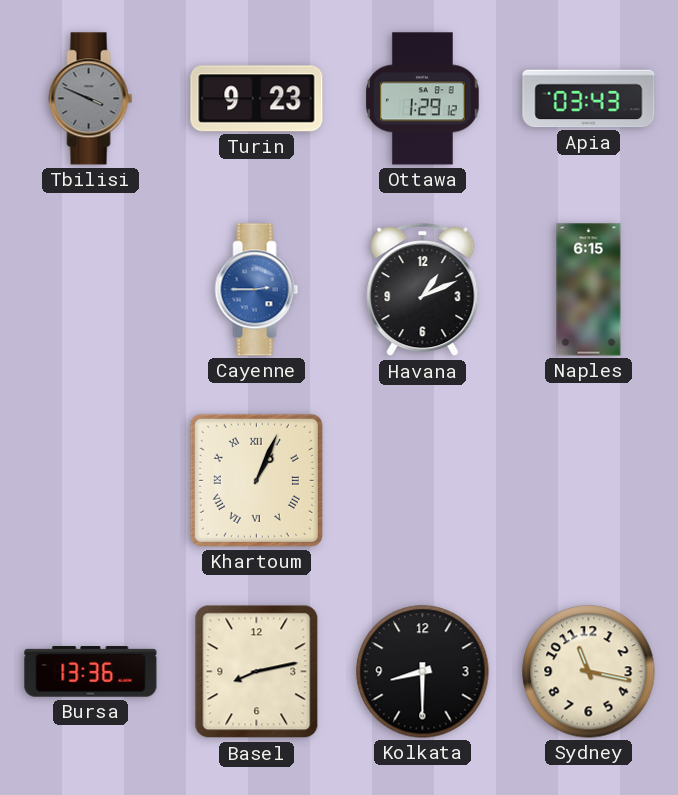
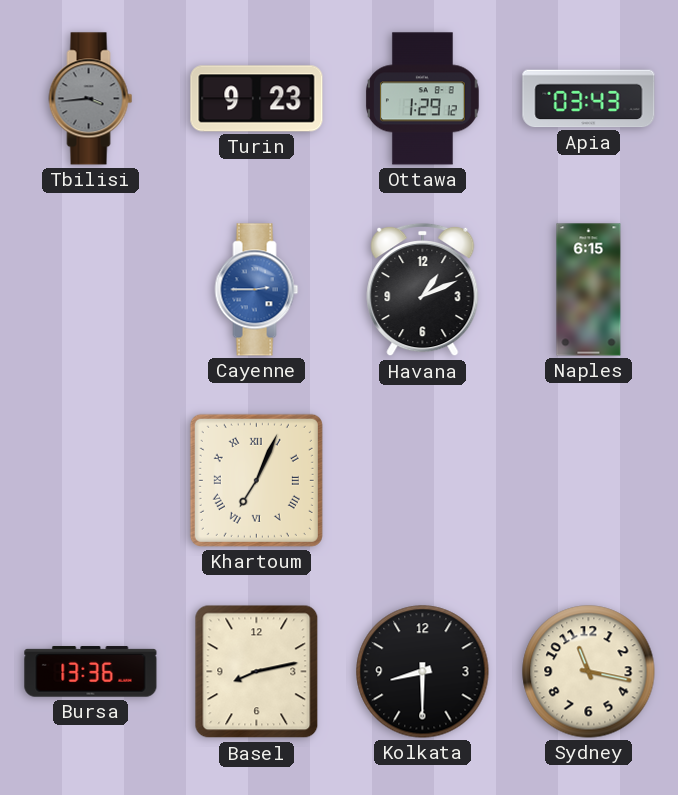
Tbilisi: 3:49 -> 3:44
Khartoum: 1:04 -> 7:04
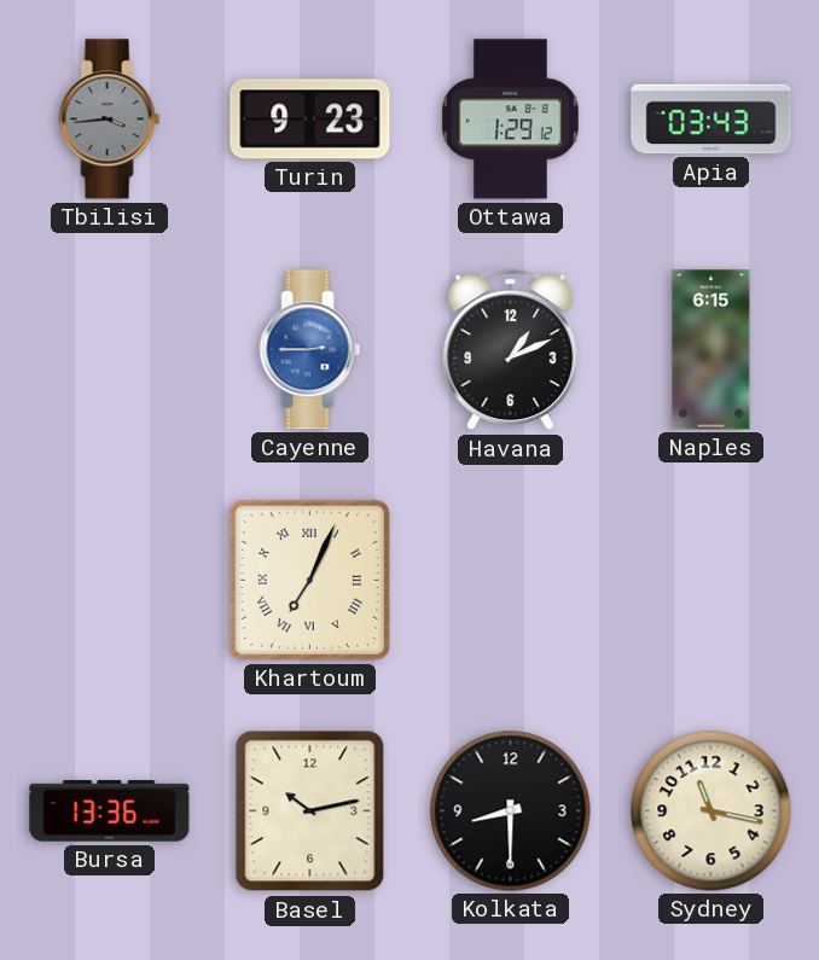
Basel: 8:13 -> 10:13
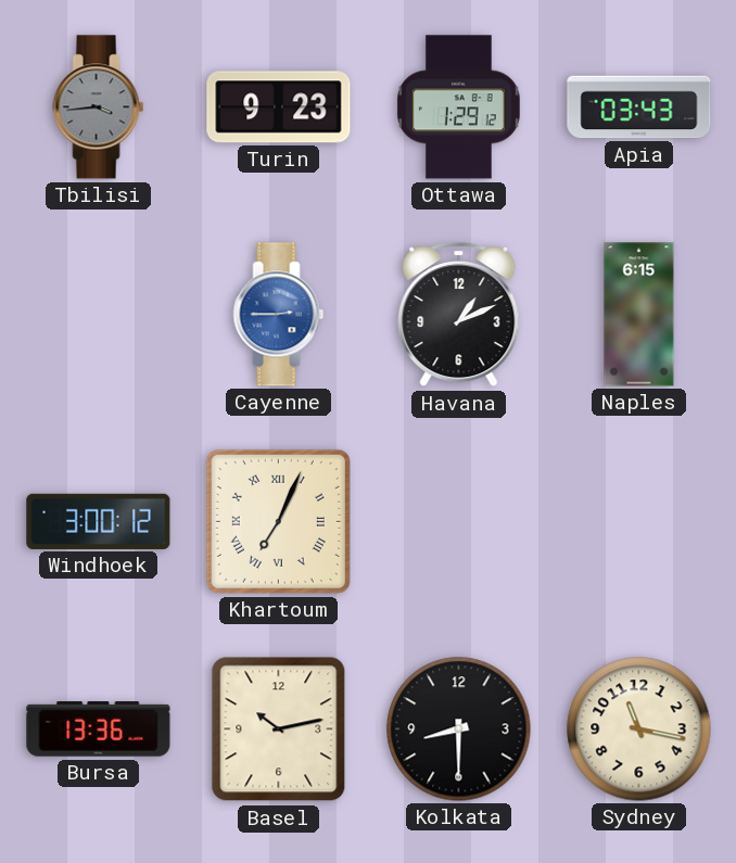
Windhoek: none -> 3:00
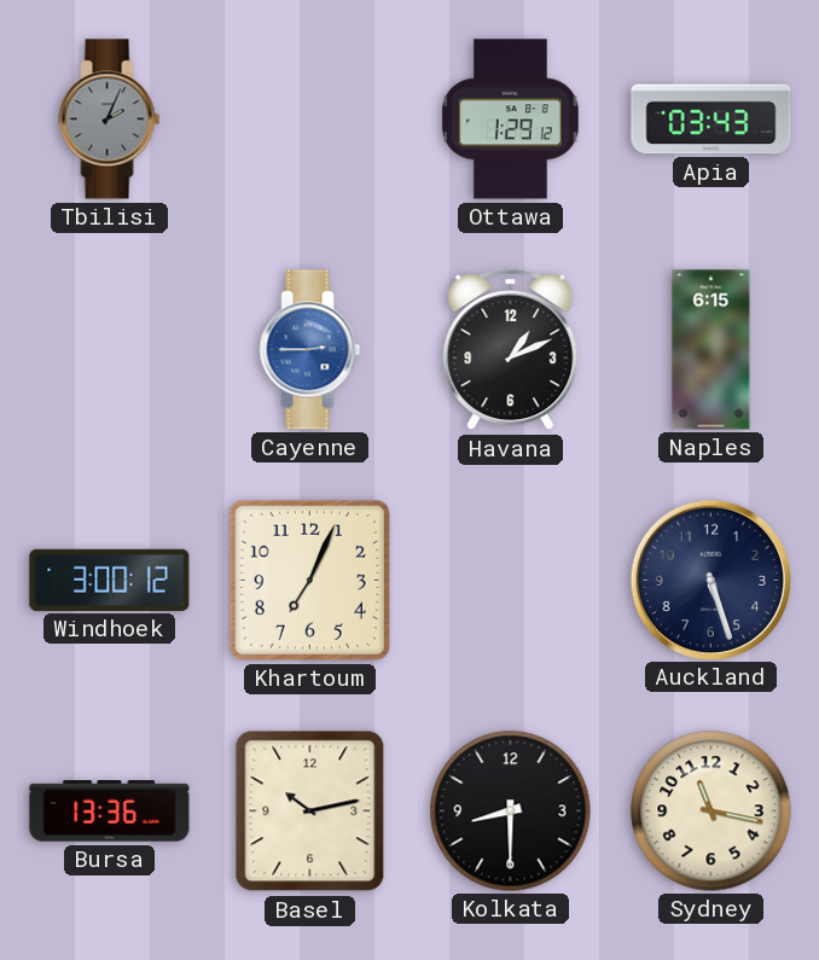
Tbilisi: 3:44 -> 2:04
Turin: 9:23 -> none
Khartoum numerals: Roman -> Arabic
Auckland: none -> 5:27
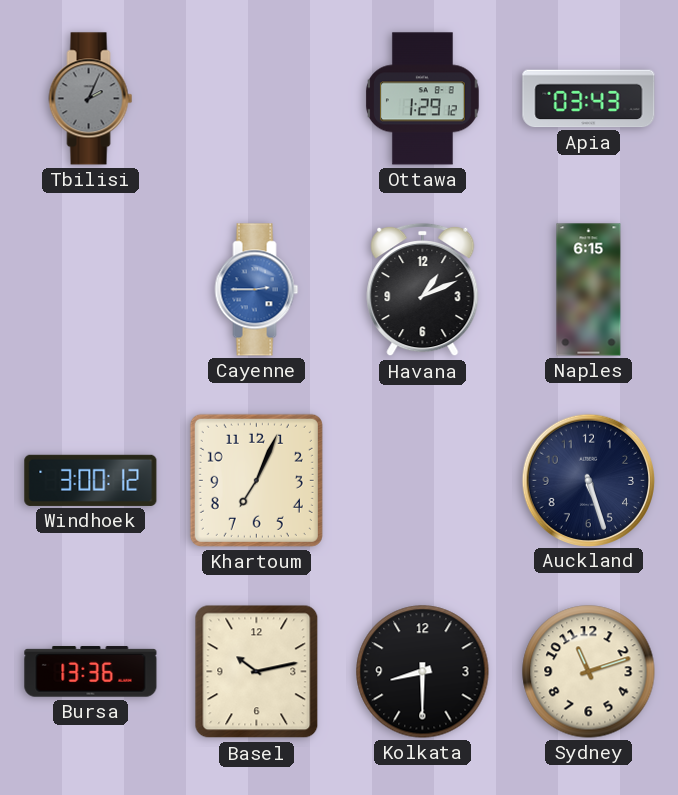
Sydney: 11:17 -> 11:12
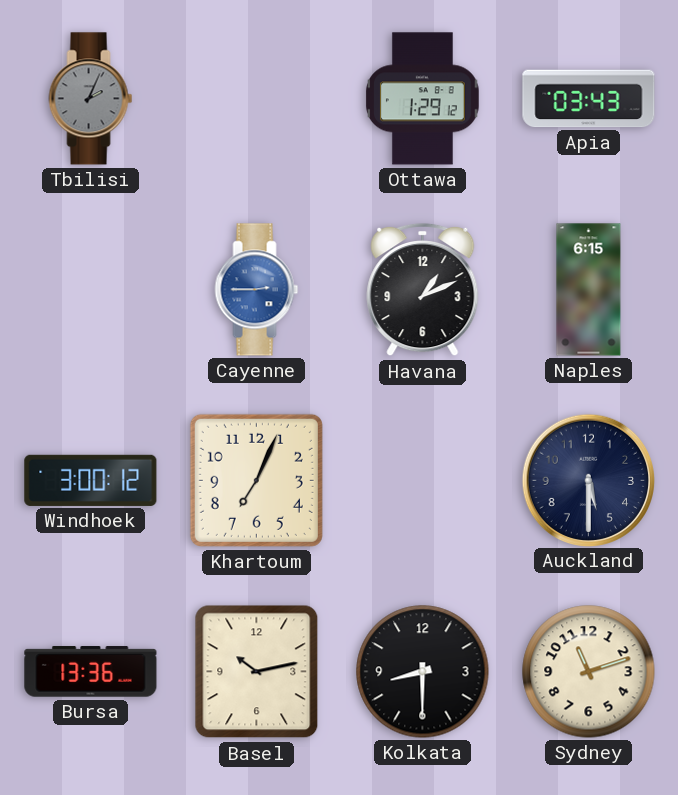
Auckland: 5:27 -> 5:30
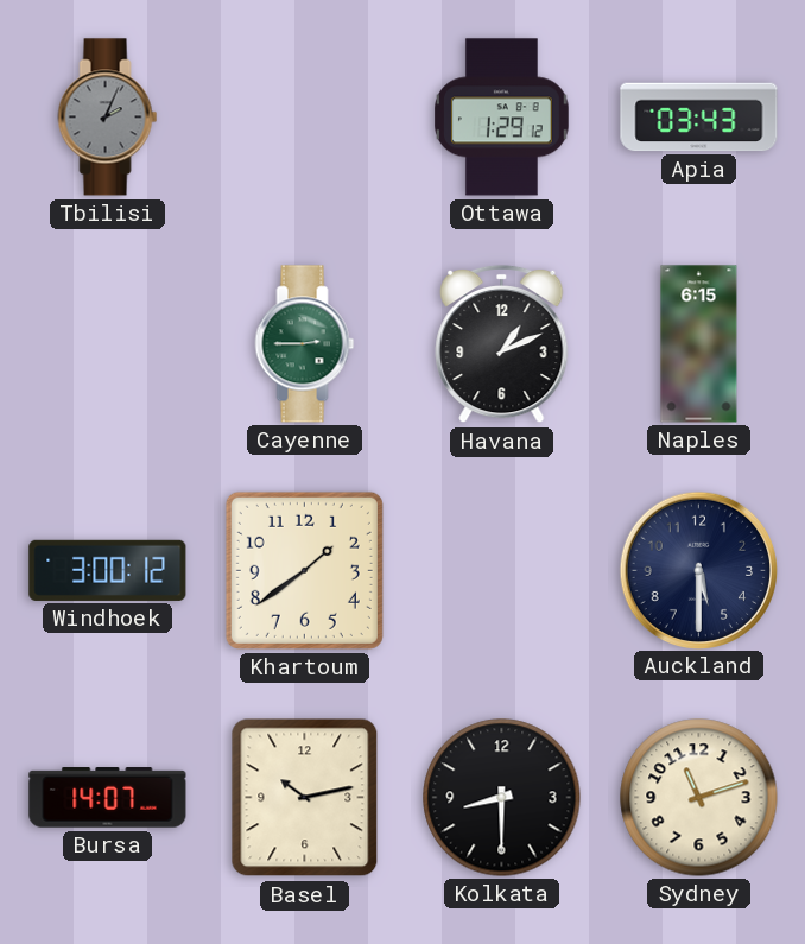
Cayenne dial: blue -> green
Khartoum: 7:04 -> 1:39
Bursa: 13:36 -> 14:07
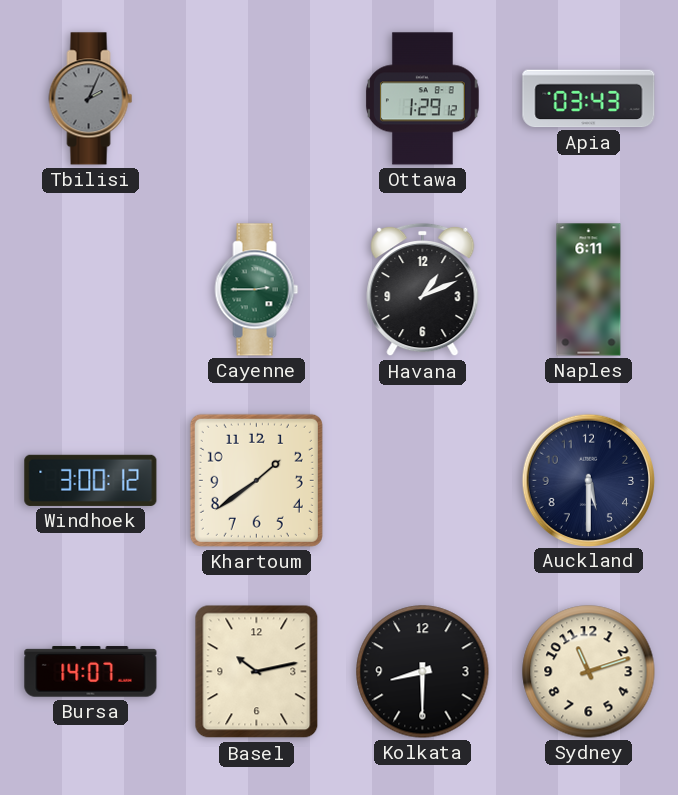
Naples: 6:15 -> 6:11
